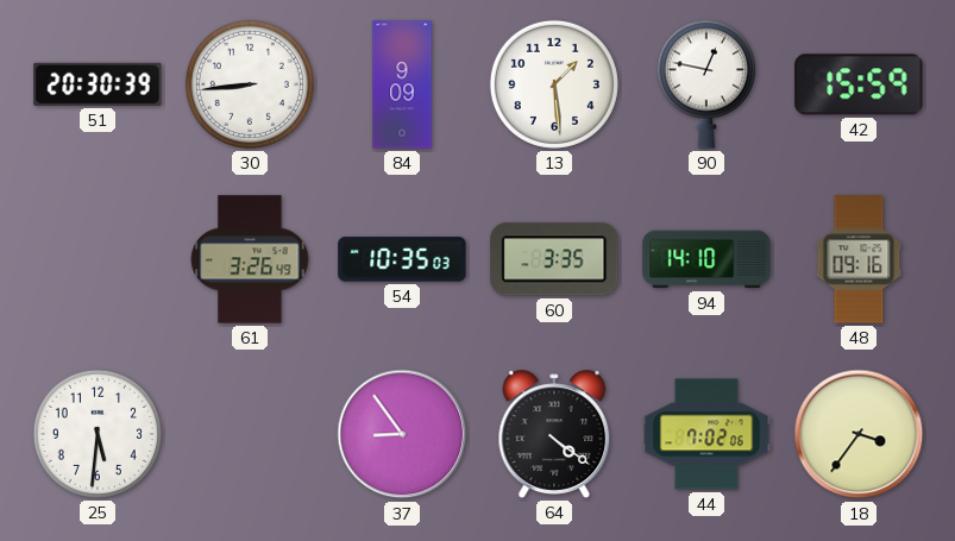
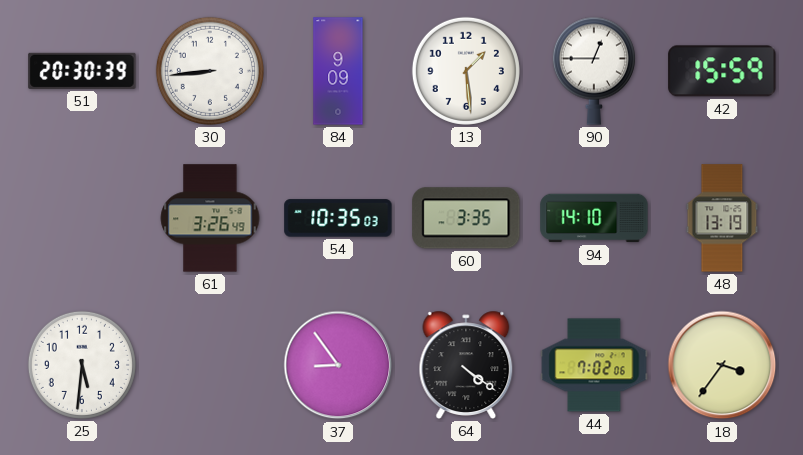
90: 12:47 -> 12:45
48: 09:16 -> 13:19
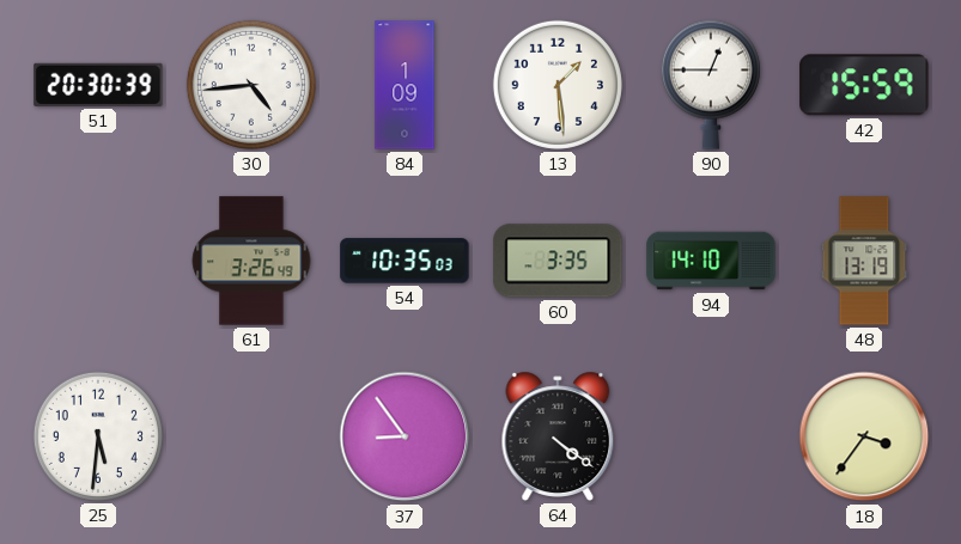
30: 8:44 -> 4:44
84: 9:09 -> 1:09
44: 7:02 -> none
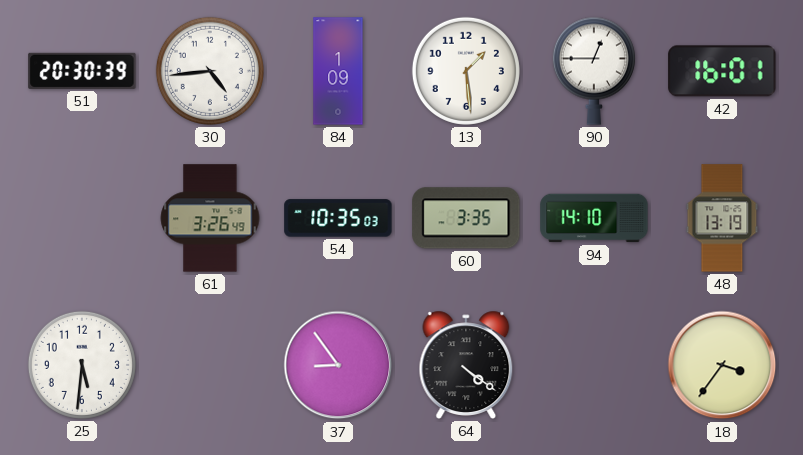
42: 15:59 -> 16:01
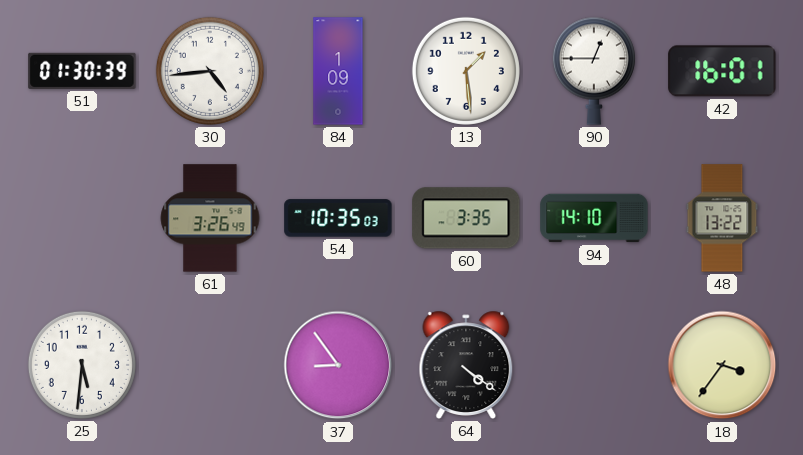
51: 20:30 -> 01:30
48: 13:19 -> 13:22
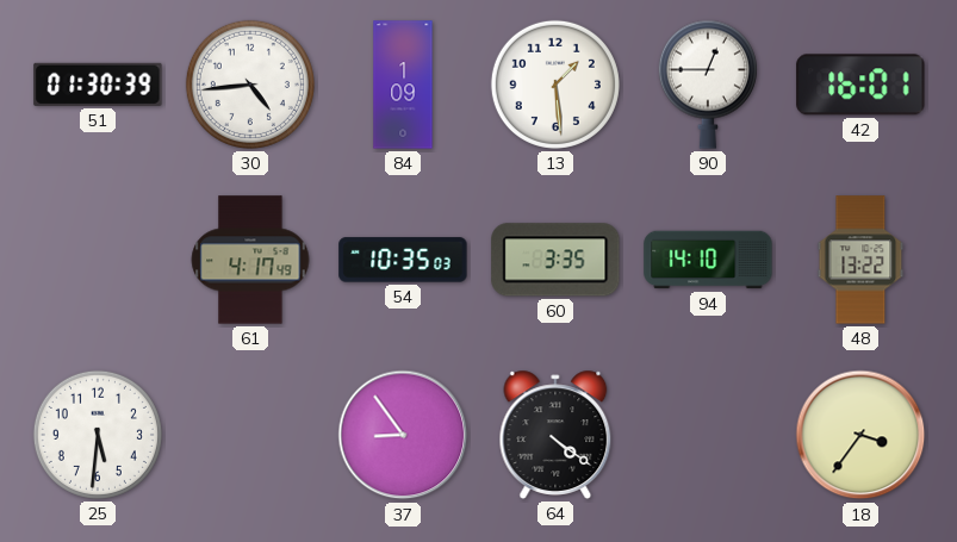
61: 3:26 -> 4:17
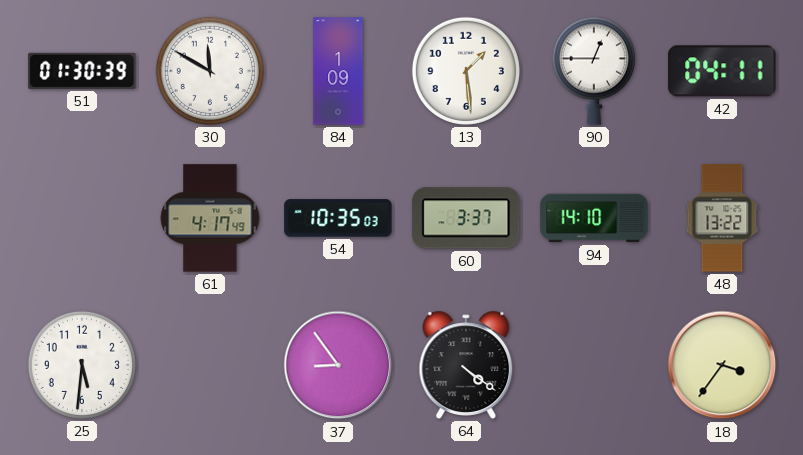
30: 4:44 -> 11:50
42: 16:01 -> 04:11
60: 3:35 -> 3:37
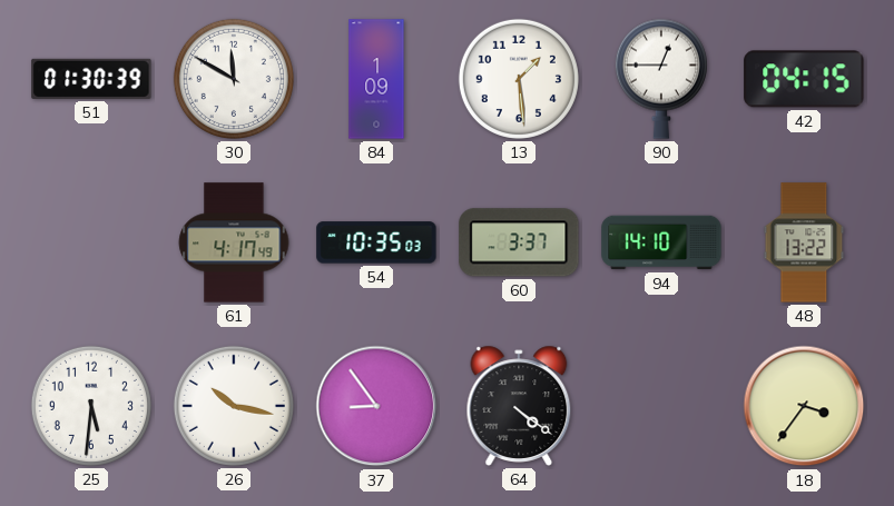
42: 04:11 -> 04:15
26: none -> 10:17
